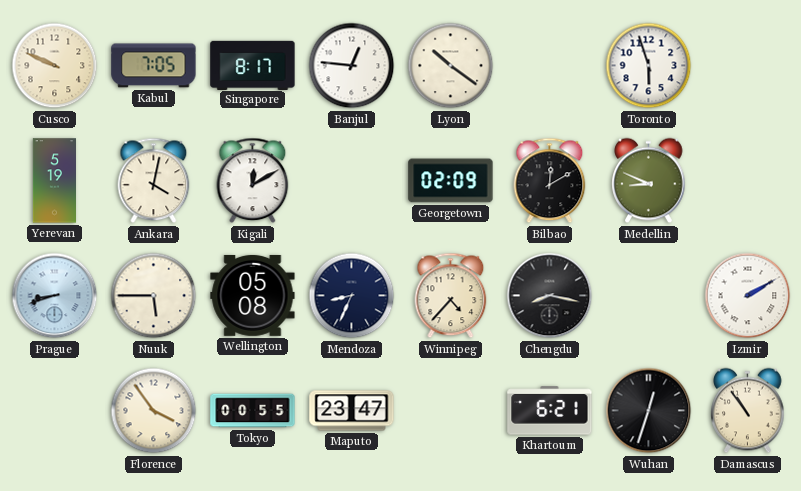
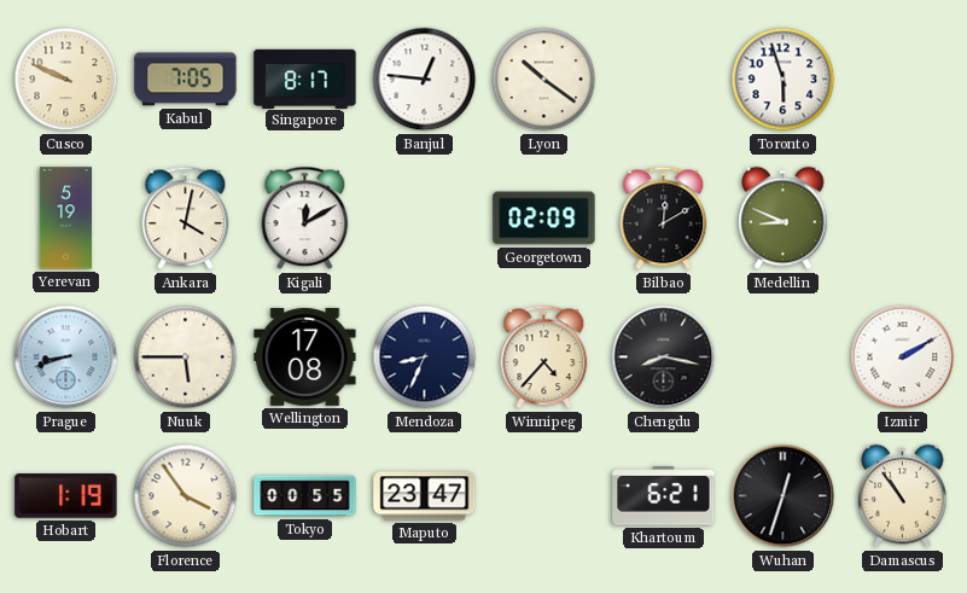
Wellington: 05:08 -> 17:08
Hobart: none -> 1:19
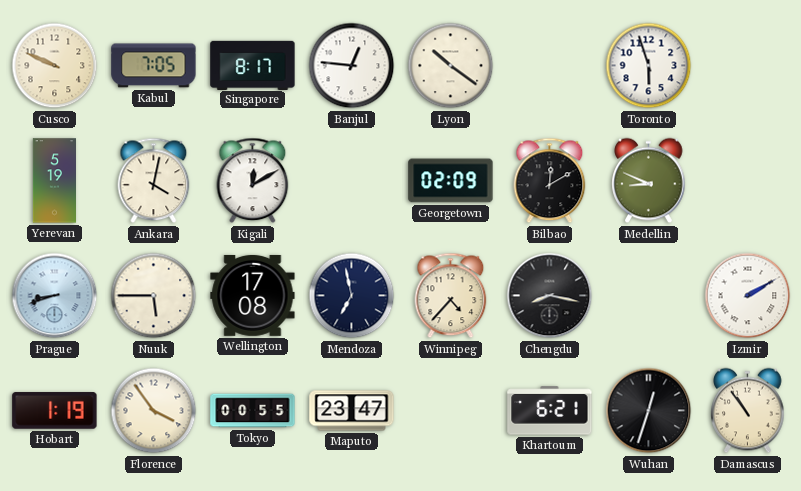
Mendoza: 8:34 -> 6:58
